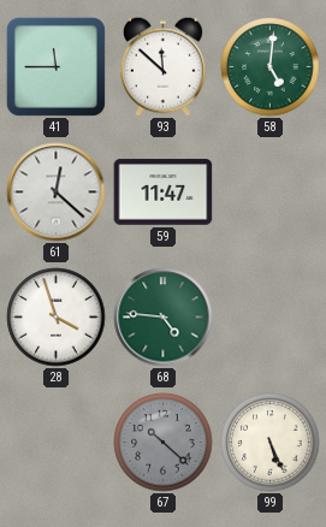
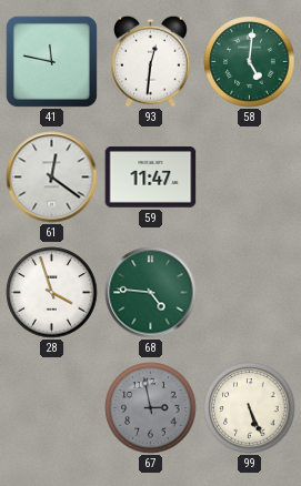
41: 11:45 -> 11:47
93: 11:52 -> 12:31
61: 12:22 -> 12:21
67: 10:22 -> 2:58
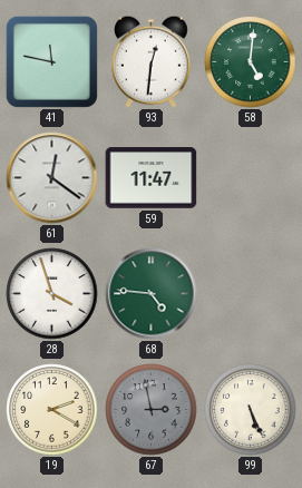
19: none -> 2:20
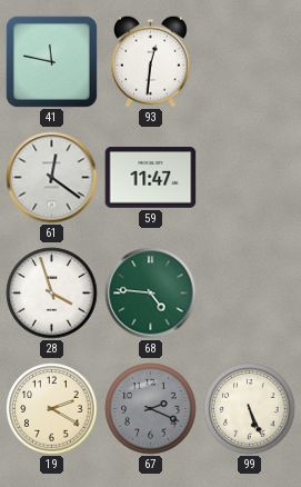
58: 5:01 -> none
67: 2:58 -> 2:19
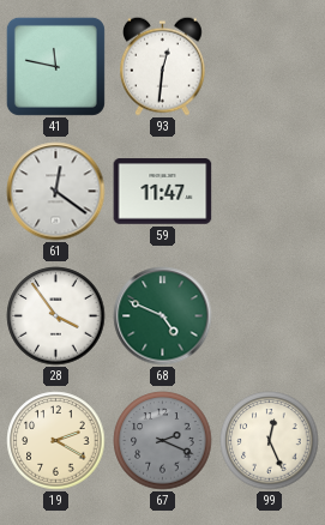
28: 3:57 -> 3:54
68: 4:46 -> 4:49
99: 5:26 -> 12:26
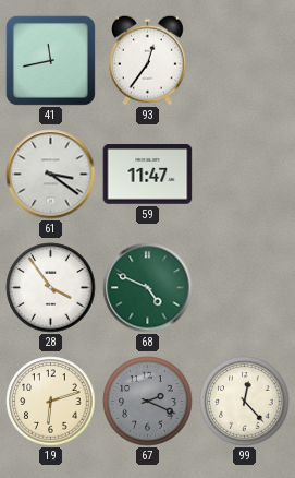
41: 11:47 -> 11:43
93: 12:31 -> 12:36
61: 12:21 -> 3:21
19: 2:20 -> 6:12
99: 12:26 -> 12:23
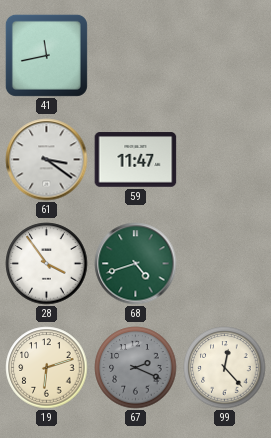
93: 12:36 -> none
68: 4:49 -> 4:42
